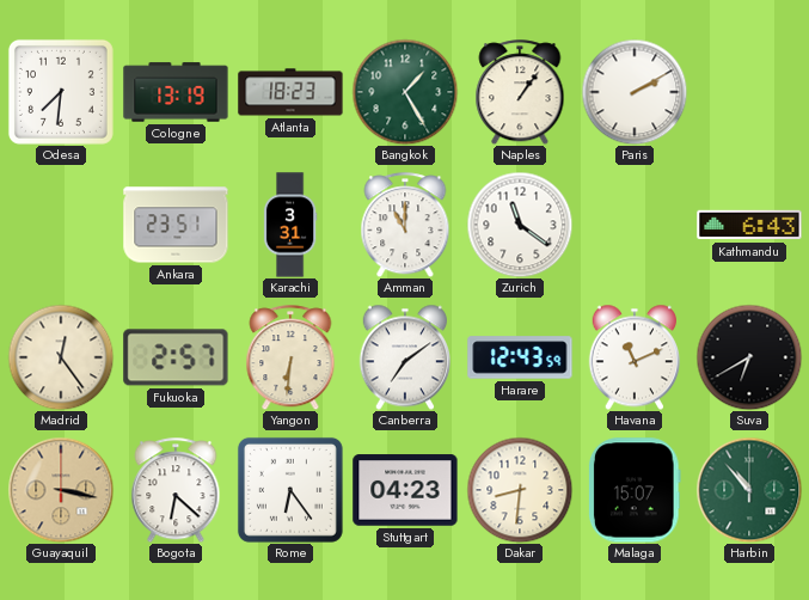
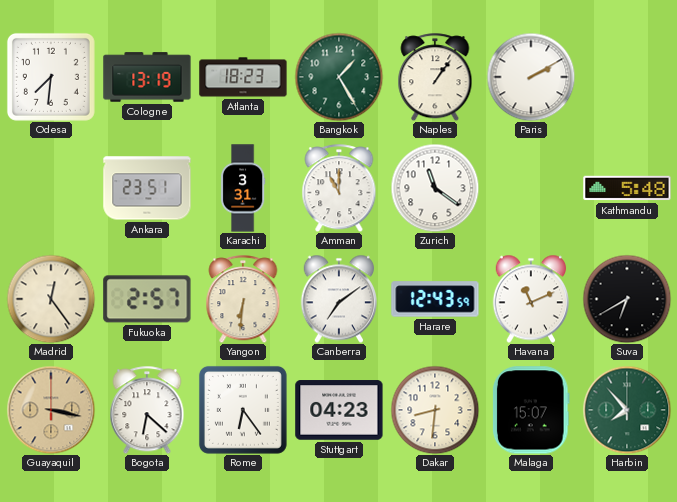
Kathmandu: 6:43 -> 5:48
Harbin: 10:53 -> 7:53
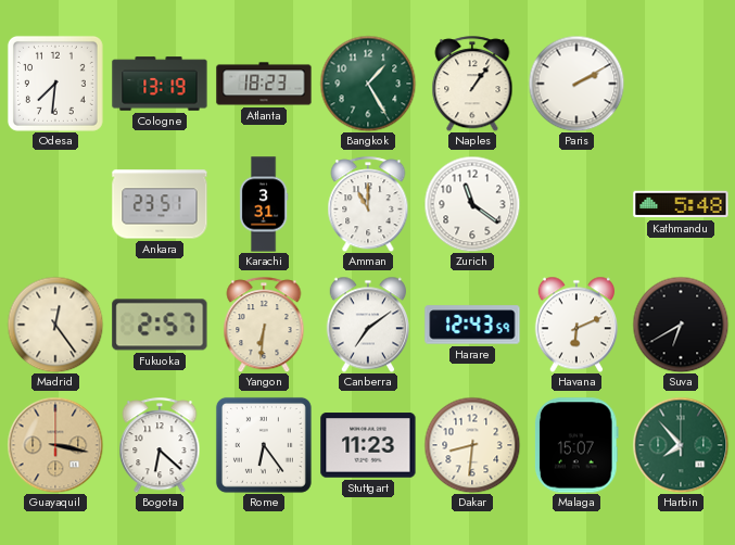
Havana: 11:11 -> 6:11
Stuttgart: 04:23 -> 11:23
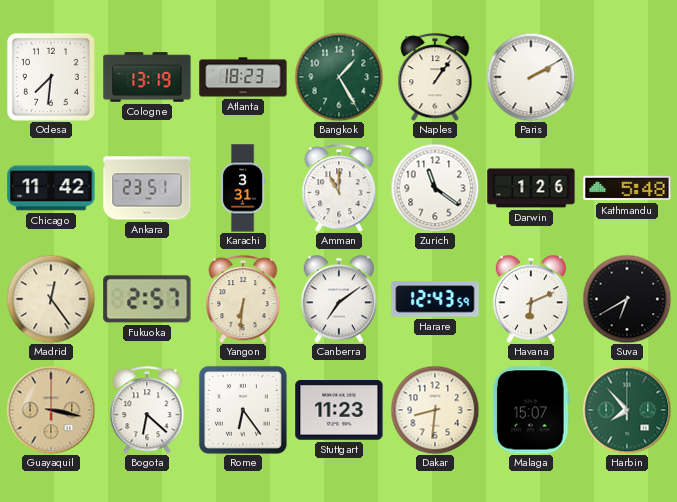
Chicago: none -> 11:42
Darwin: none -> 1:26
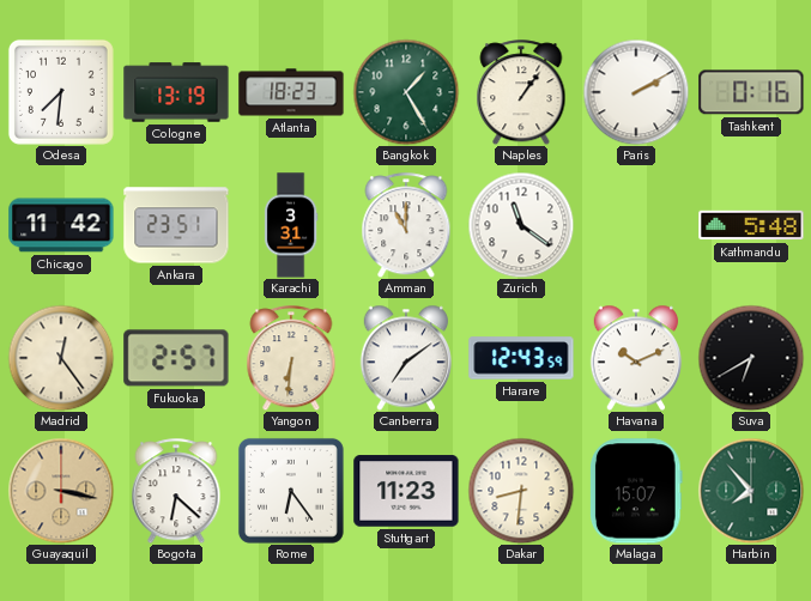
Tashkent: none -> 0:16
Darwin: 1:26 -> none
Havana: 6:11 -> 10:11
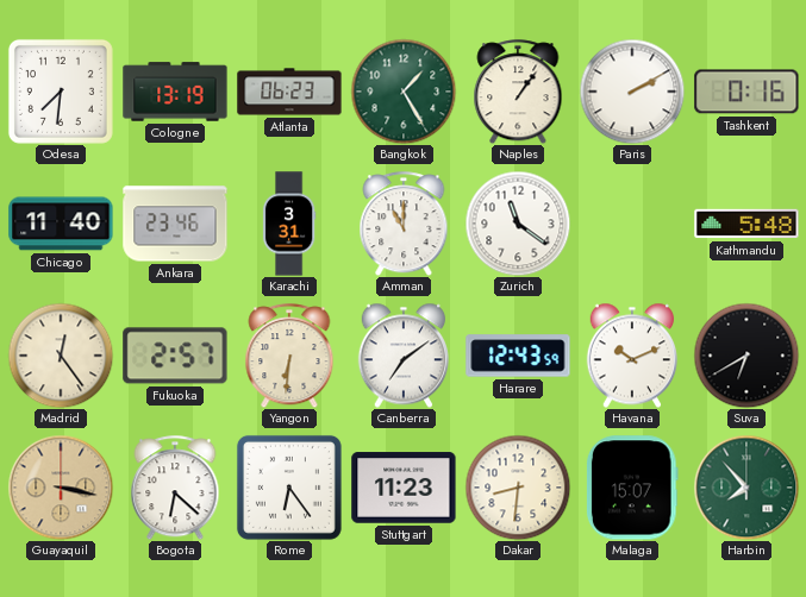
Atlanta: 18:23 -> 06:23
Chicago: 11:42 -> 11:40
Ankara: 23:51 -> 23:46
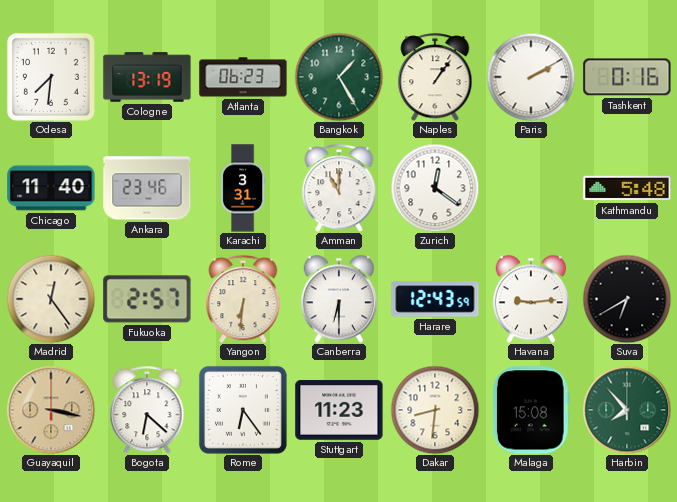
Zurich: 11:21 -> 12:21
Canberra: 7:09 -> 6:30
Havana: 10:11 -> 9:14
Malaga: 15:07 -> 15:08
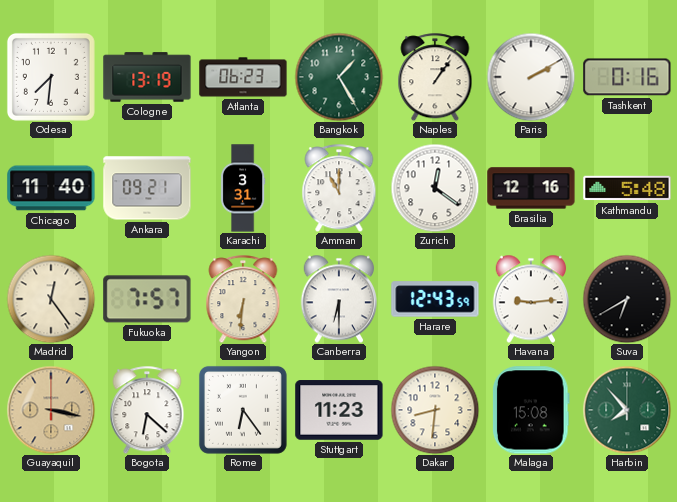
Ankara: 23:46 -> 09:21
Brasilia: none -> 12:16
Fukuoka: 2:57 -> 7:57
